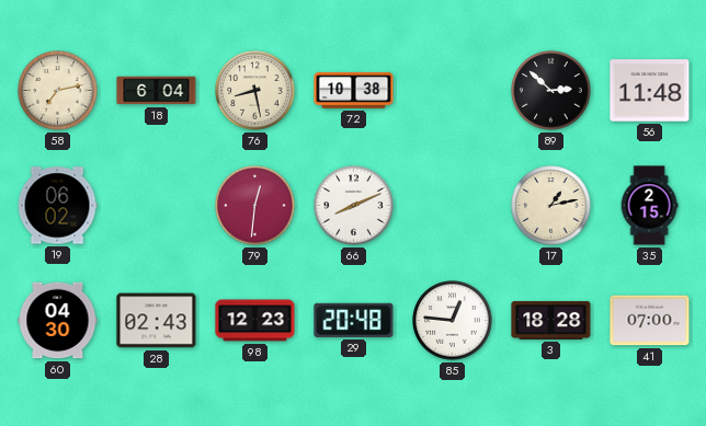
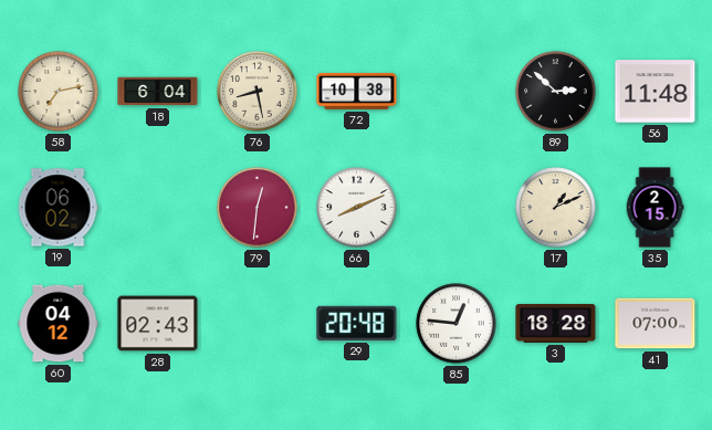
17: 1:13 -> 1:11
60: 04:30 -> 04:12
98: 12:23 -> none
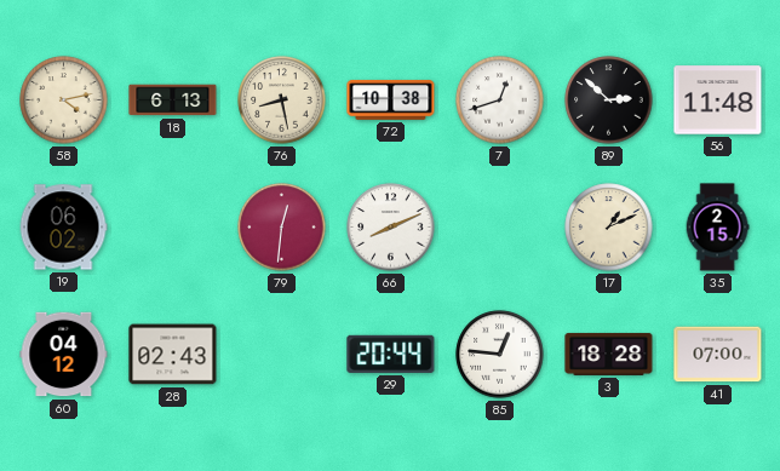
58: 7:13 -> 4:13
18: 6:04 -> 6:13
7: none -> 12:42
29: 20:48 -> 20:44
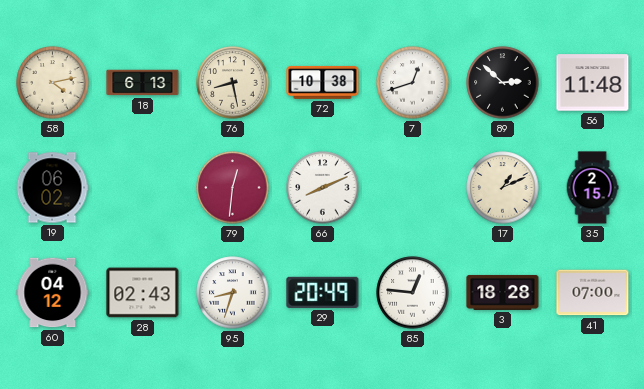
95: none -> 8:33
29: 20:44 -> 20:49
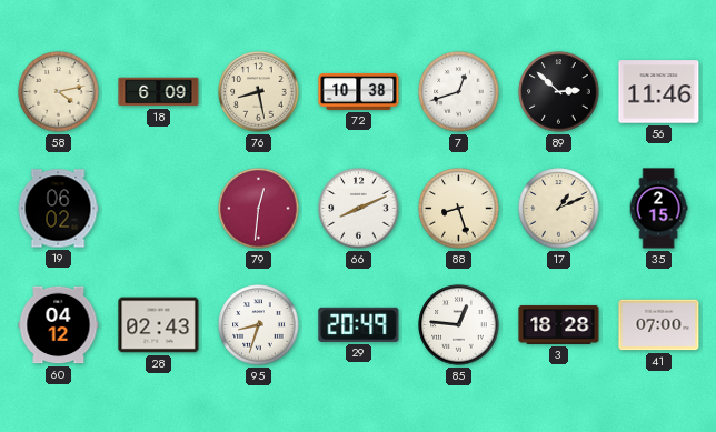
18: 6:13 -> 6:09
56: 11:48 -> 11:46
88: none -> 8:27
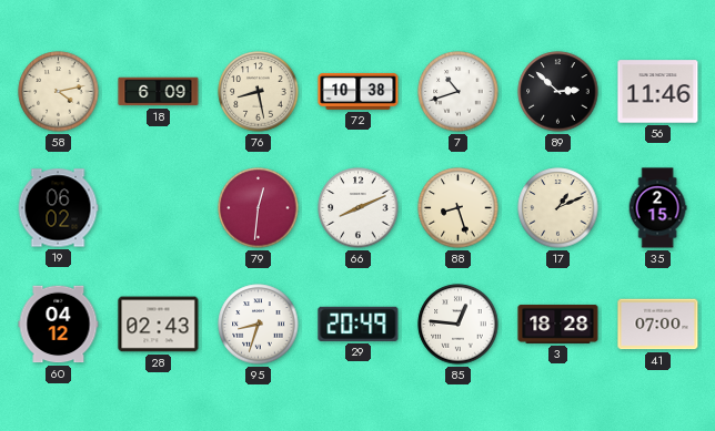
7: 12:42 -> 10:42
